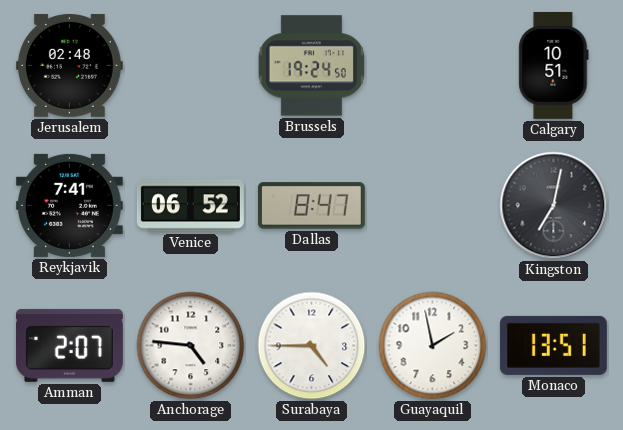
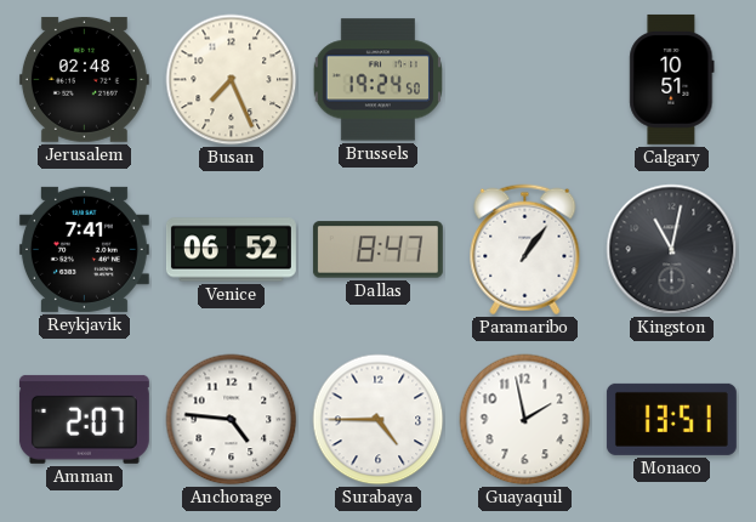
Busan: none -> 7:26
Paramaribo: none -> 1:06
Kingston: 7:02 -> 11:02
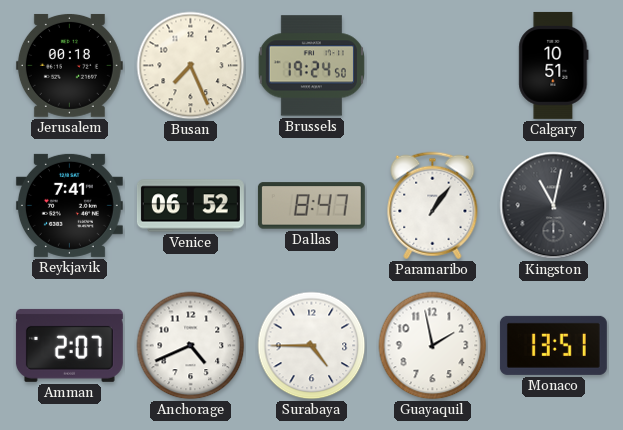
Jerusalem: 02:48 -> 00:18
Anchorage: 4:46 -> 4:41
